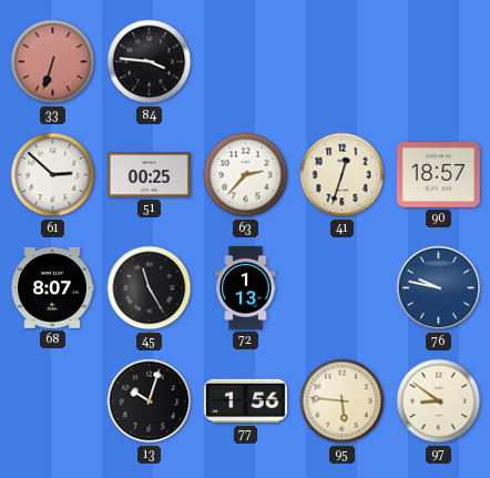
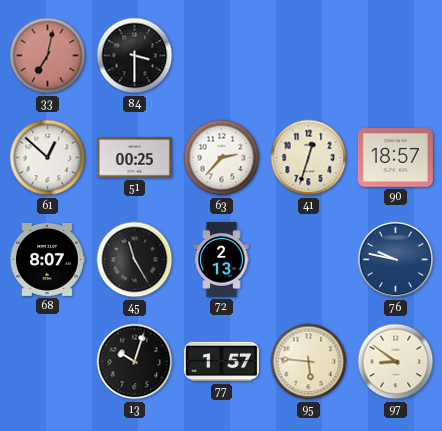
33: 6:33 -> 7:02
84: 3:46 -> 3:30
61: 2:52 -> 12:52
72: 1:13 -> 2:13
77: 1:56 -> 1:57
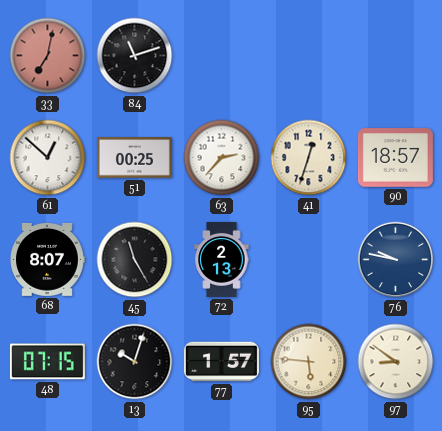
84: 3:30 -> 11:12
48: none -> 07:15
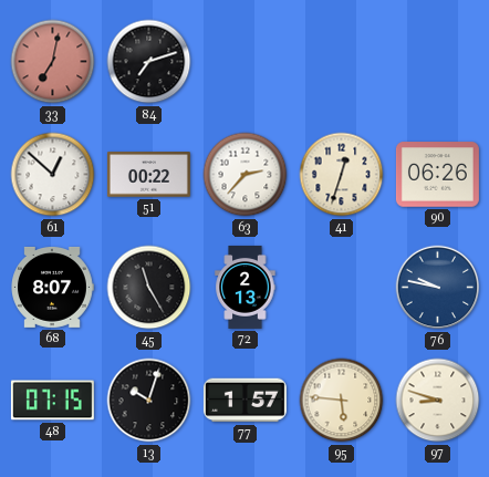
84: 11:12 -> 7:12
51: 00:25 -> 00:22
90: 18:57 -> 06:26
97: 8:51 -> 8:48
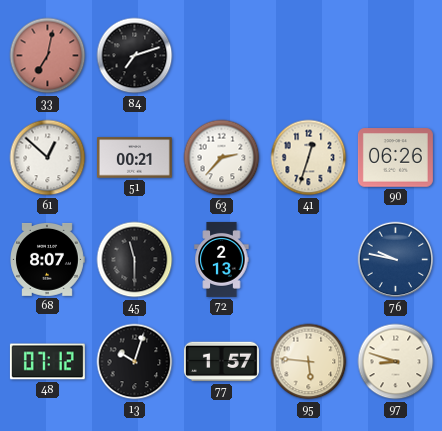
51: 00:22 -> 00:21
45: 11:25 -> 11:30
48: 07:15 -> 07:12
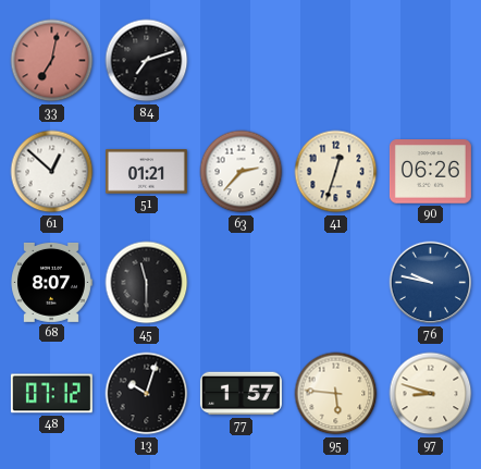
51: 00:21 -> 01:21
72: 2:13 -> none
